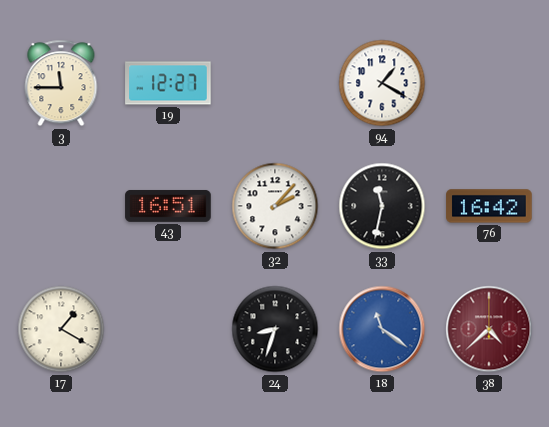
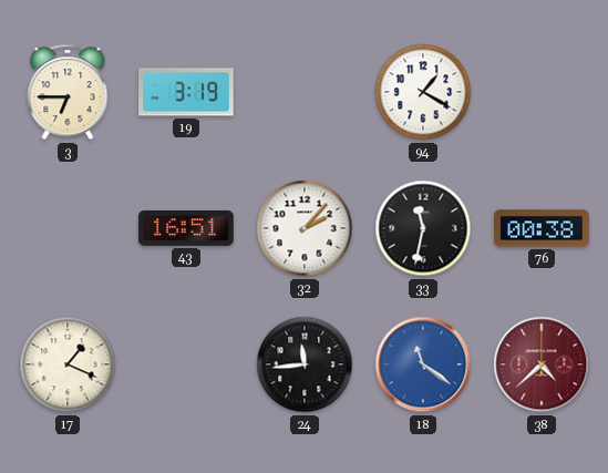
3: 11:45 -> 6:45
19: 12:27 -> 3:19
76: 16:42 -> 00:38
17: 1:20 -> 1:19
24: 8:33 -> 11:44
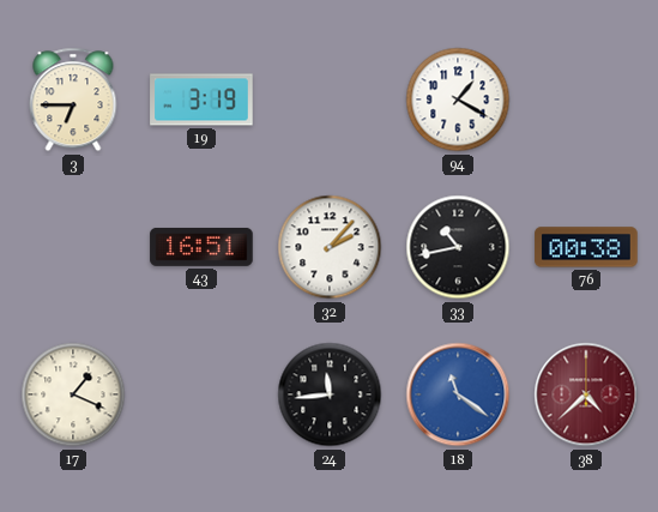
33: 11:32 -> 10:43
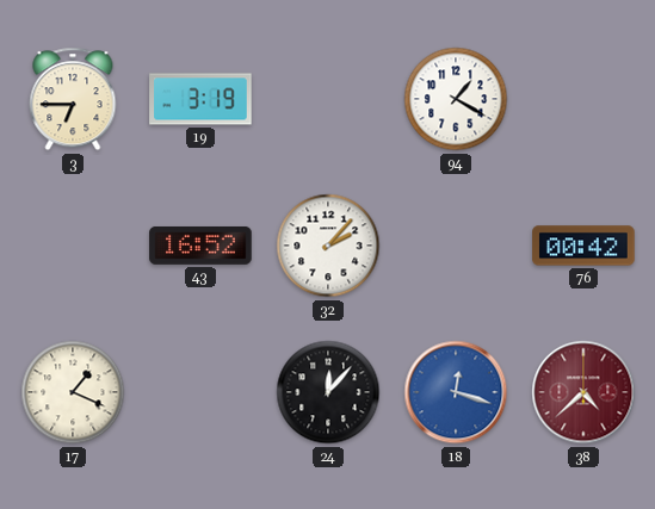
43: 16:51 -> 16:52
33: 10:43 -> none
76: 00:38 -> 00:42
24: 11:44 -> 12:07
18: 11:21 -> 12:18
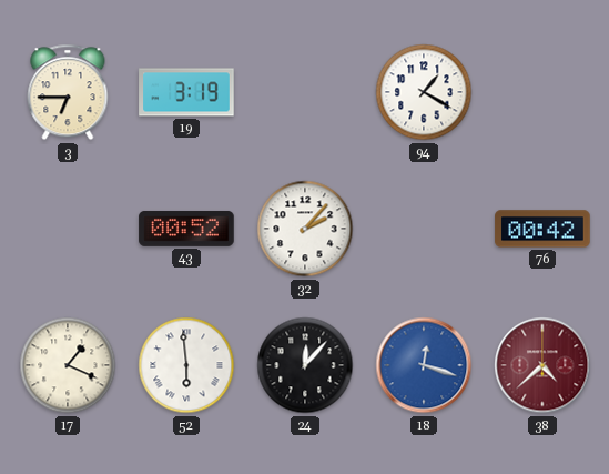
43: 16:52 -> 00:52
52: none -> 5:59
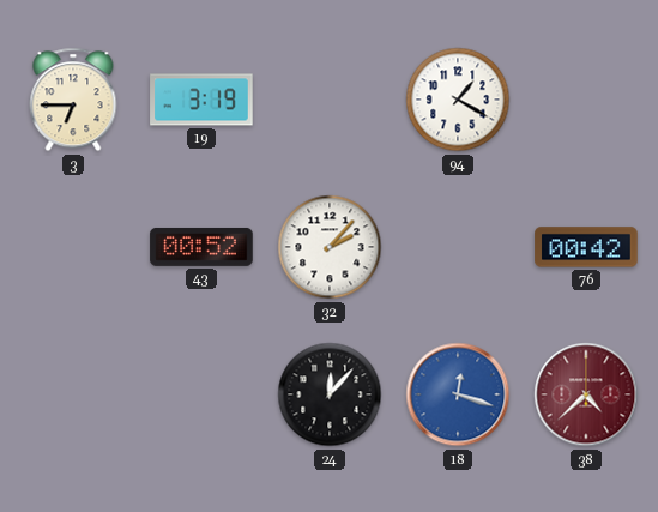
17: 1:19 -> none
52: 5:59 -> none
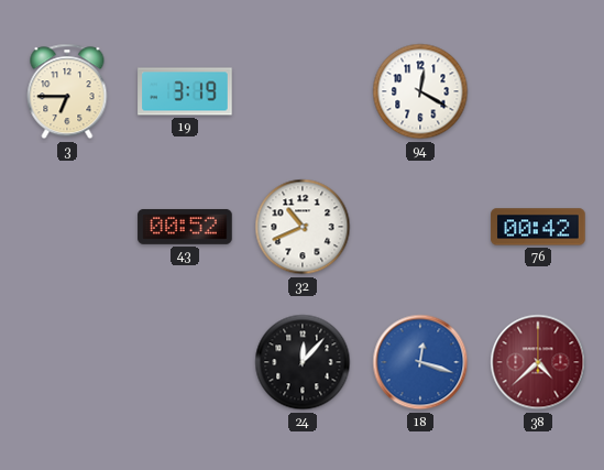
94: 1:20 -> 12:20
32: 2:07 -> 10:41
